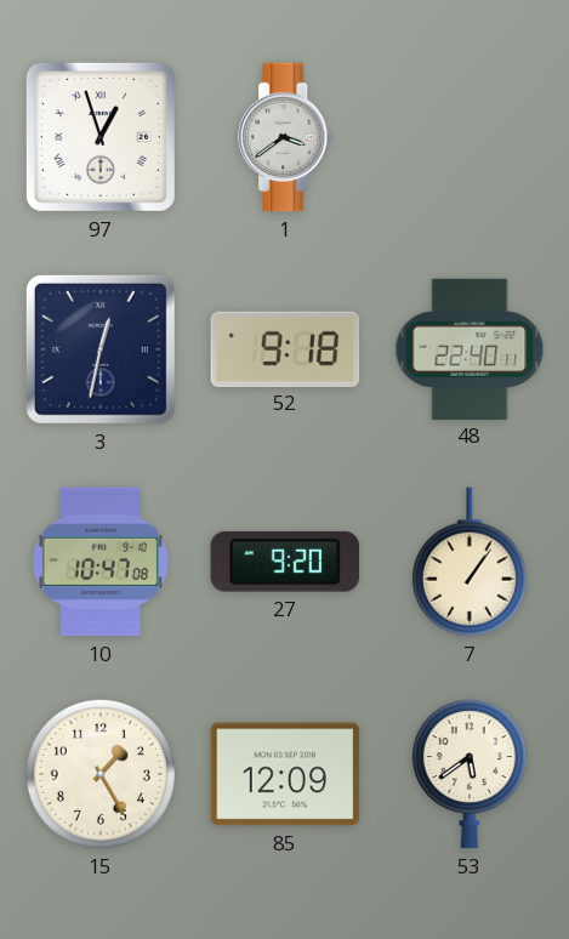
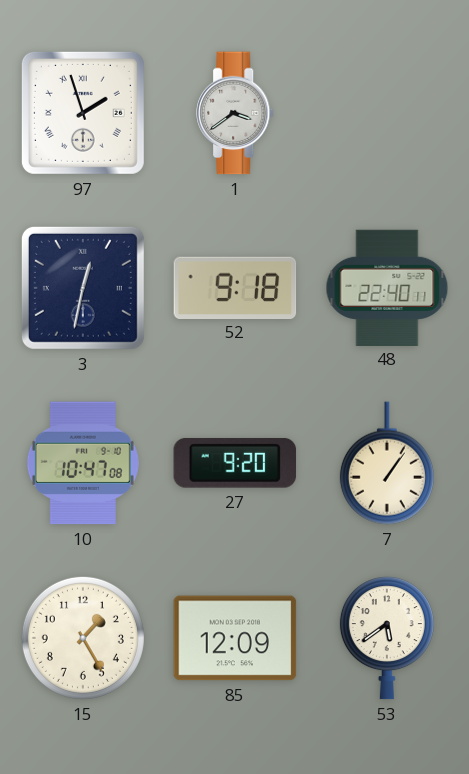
97: 12:57 -> 1:57
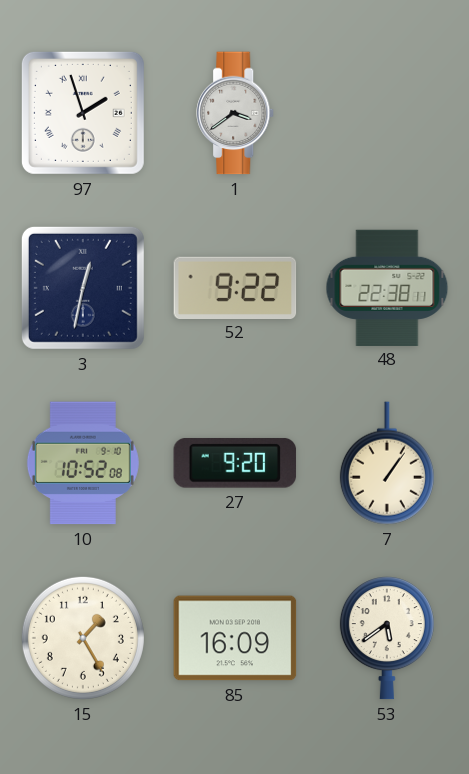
52: 9:18 -> 9:22
48: 22:40 -> 22:38
10: 10:47 -> 10:52
85: 12:09 -> 16:09
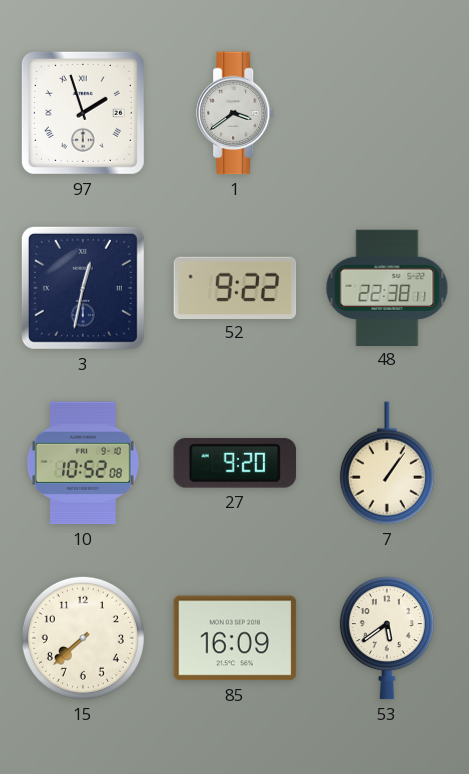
15: 1:25 -> 7:38
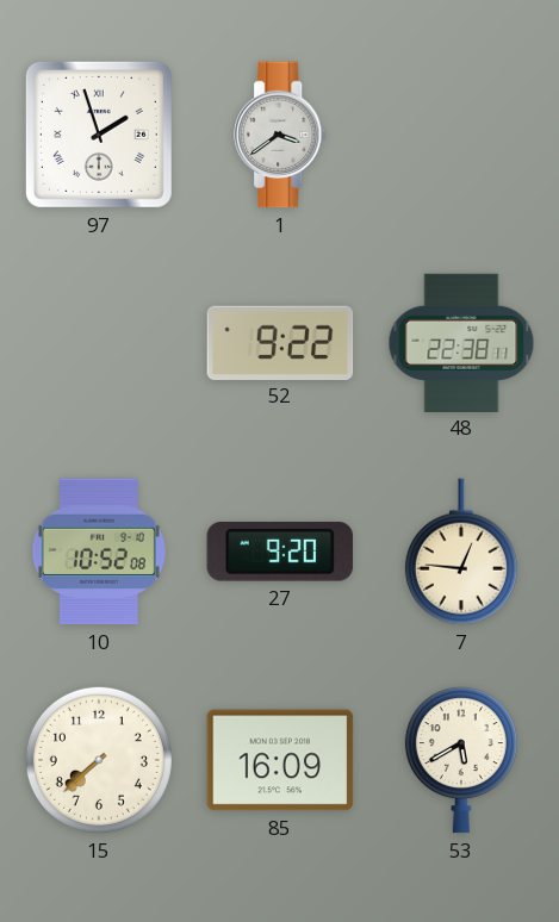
3: 12:32 -> none
7: 1:06 -> 12:46
53: 5:39 -> 5:40
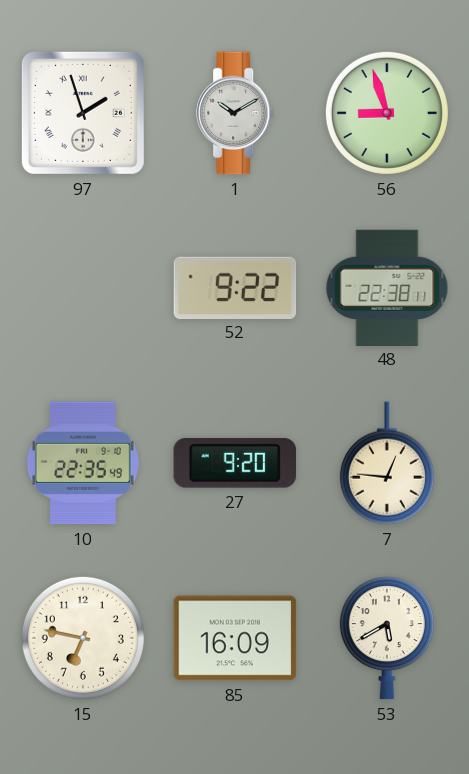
1: 3:39 -> 10:10
56: none -> 8:57
10: 10:52 -> 22:35
15: 7:38 -> 6:47
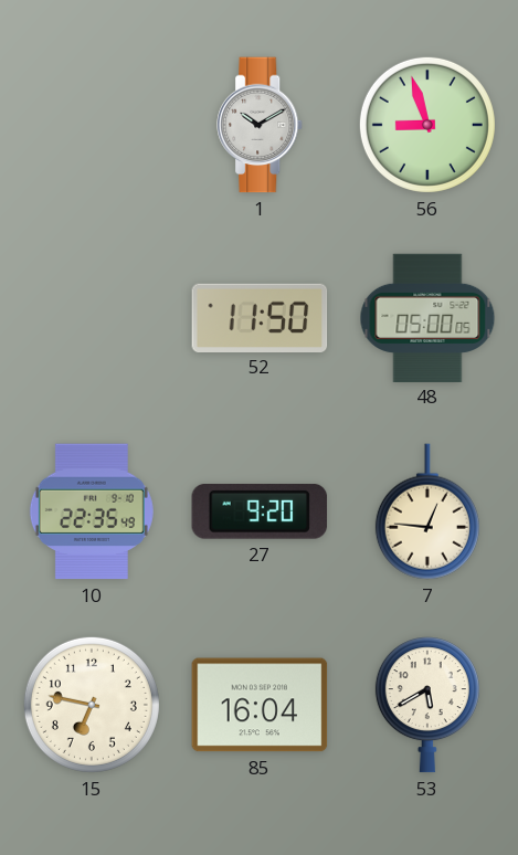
97: 1:57 -> none
52: 9:22 -> 11:50
48: 22:38 -> 05:00
85: 16:09 -> 16:04
